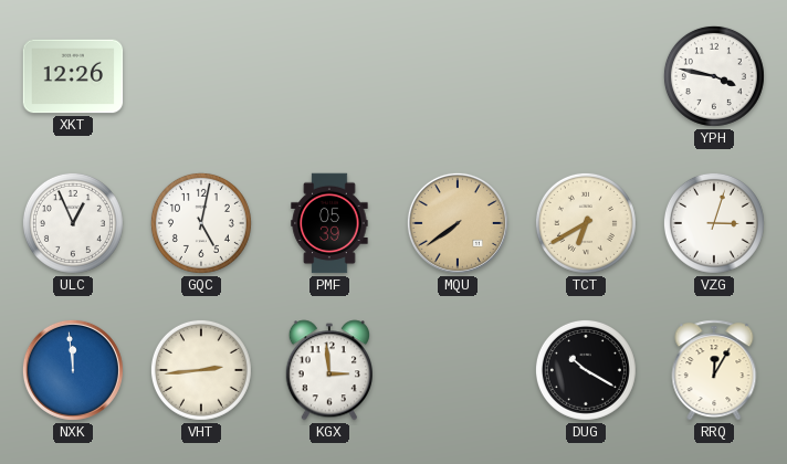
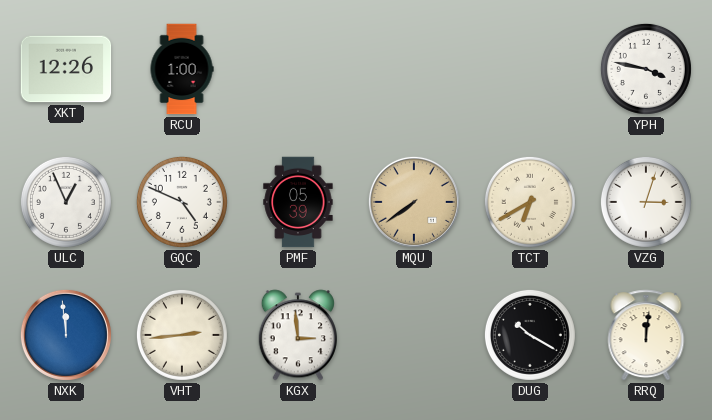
RCU: none -> 1:00
GQC: 5:02 -> 4:49
RRQ: 12:05 -> 12:01
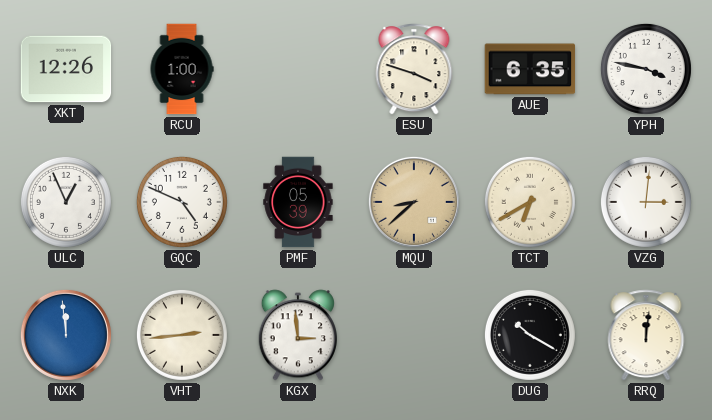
ESU: none -> 3:48
AUE: none -> 6:35
MQU: 7:39 -> 8:38
VZG: 3:03 -> 3:01
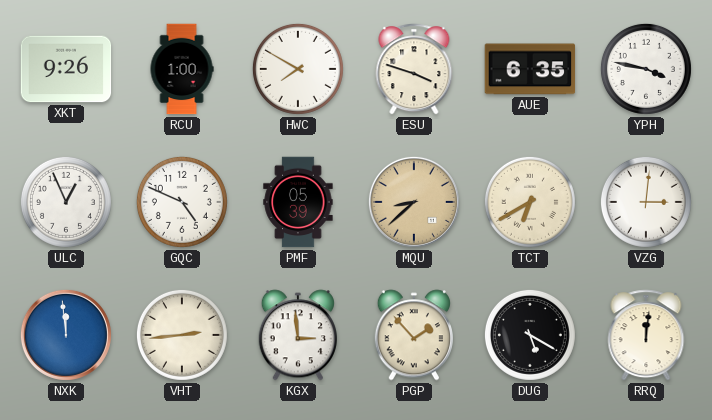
XKT: 12:26 -> 9:26
HWC: none -> 7:50
PGP: none -> 1:53
DUG: 10:20 -> 5:20
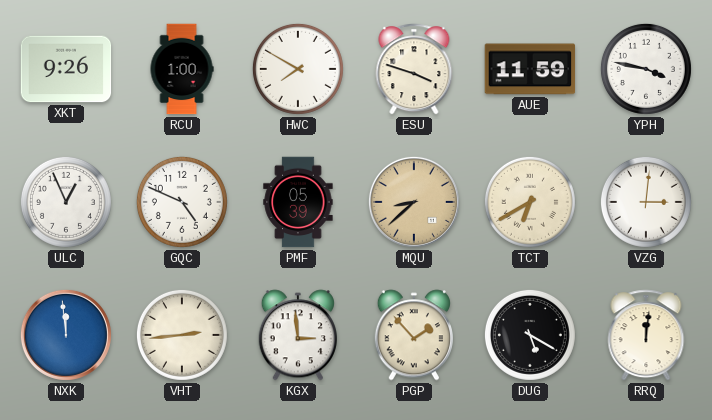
AUE: 6:35 -> 11:59
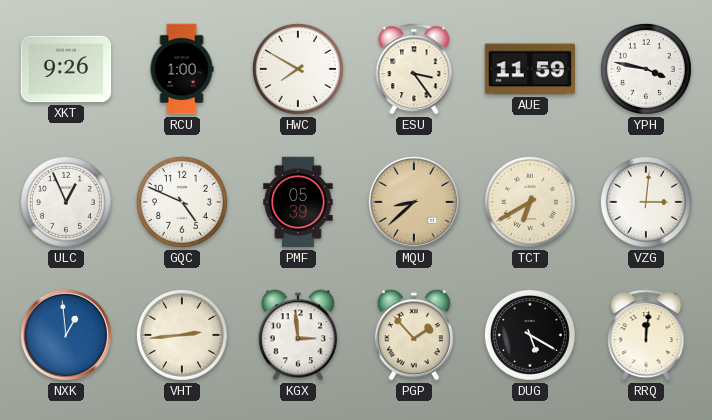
ESU: 3:48 -> 3:24
NXK: 11:59 -> 12:59
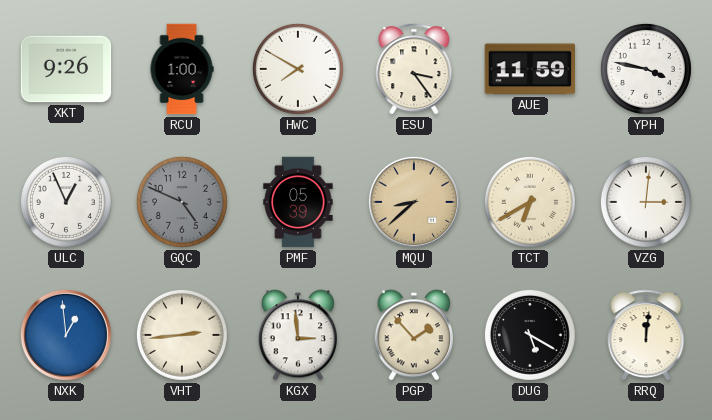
GQC dial: white -> grey
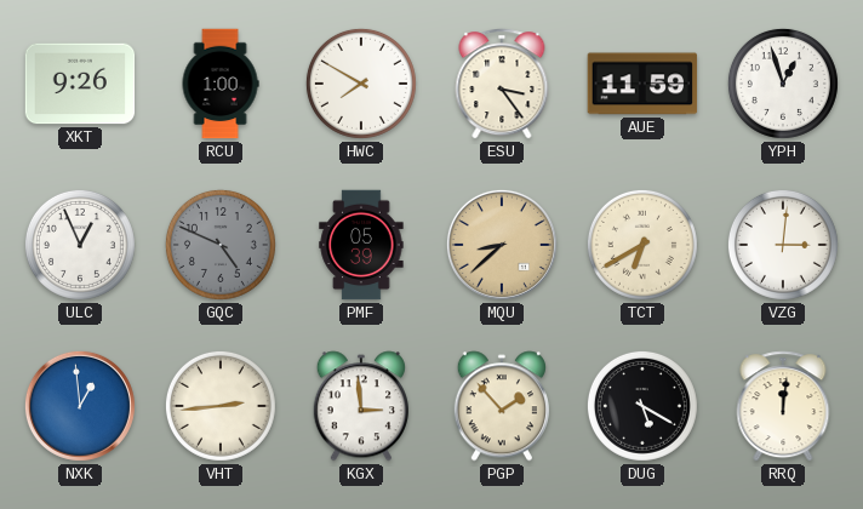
YPH: 3:47 -> 12:57
